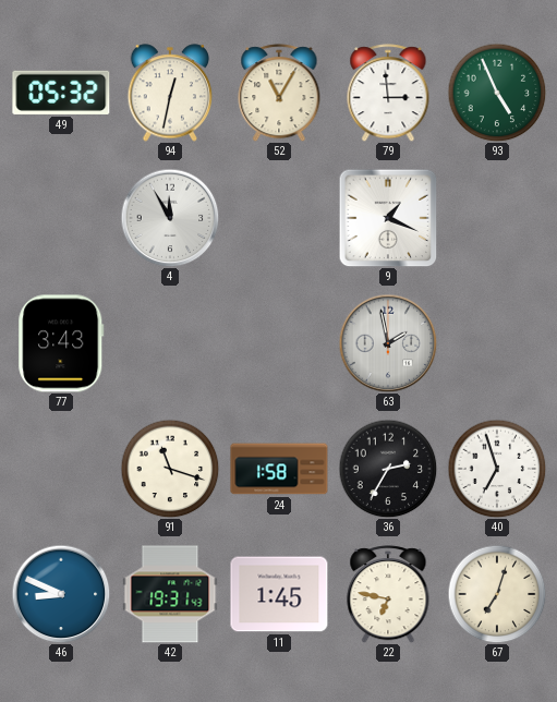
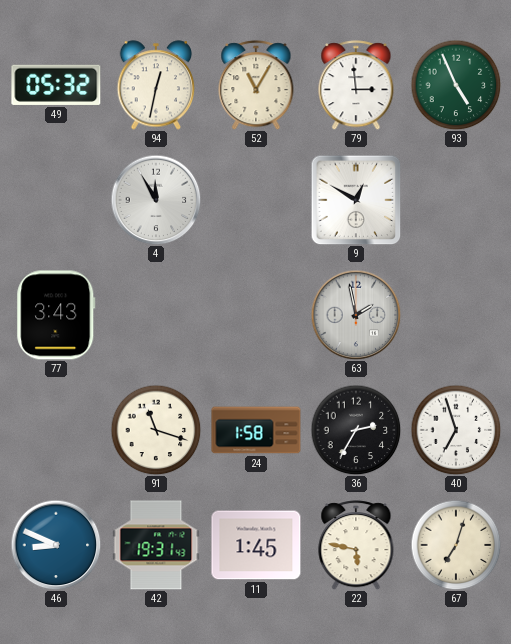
9: 1:19 -> 12:50
22: 6:47 -> 5:47
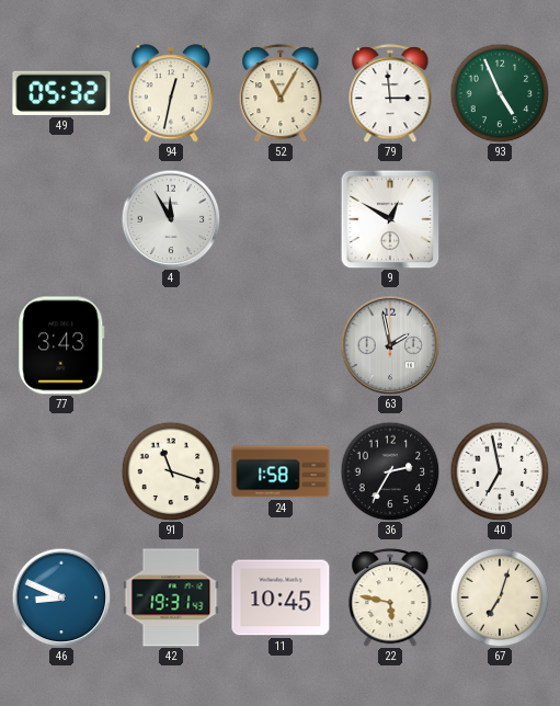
40: 6:57 -> 6:58
11: 1:45 -> 10:45
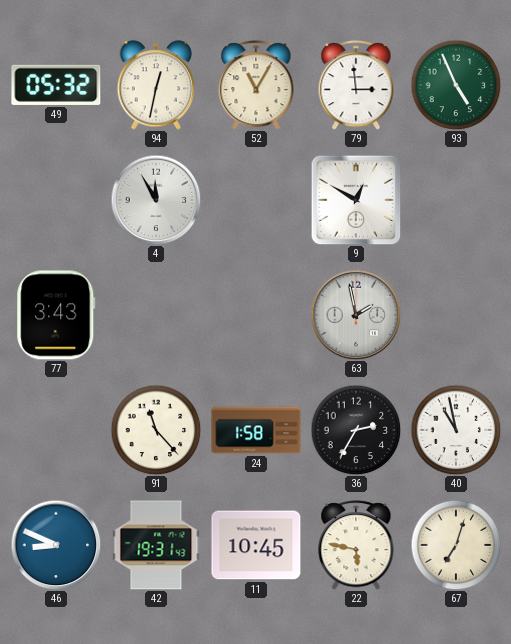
91: 11:18 -> 11:23
40: 6:58 -> 10:58
